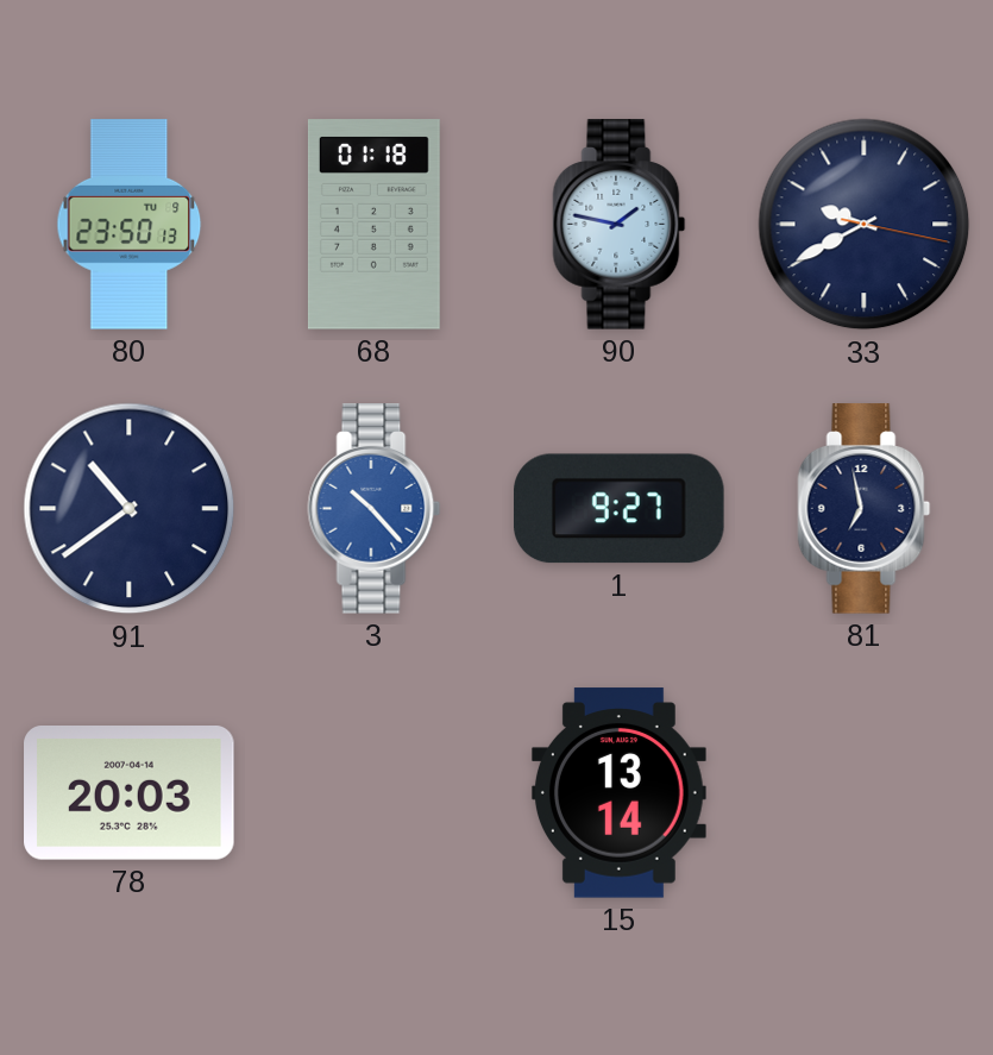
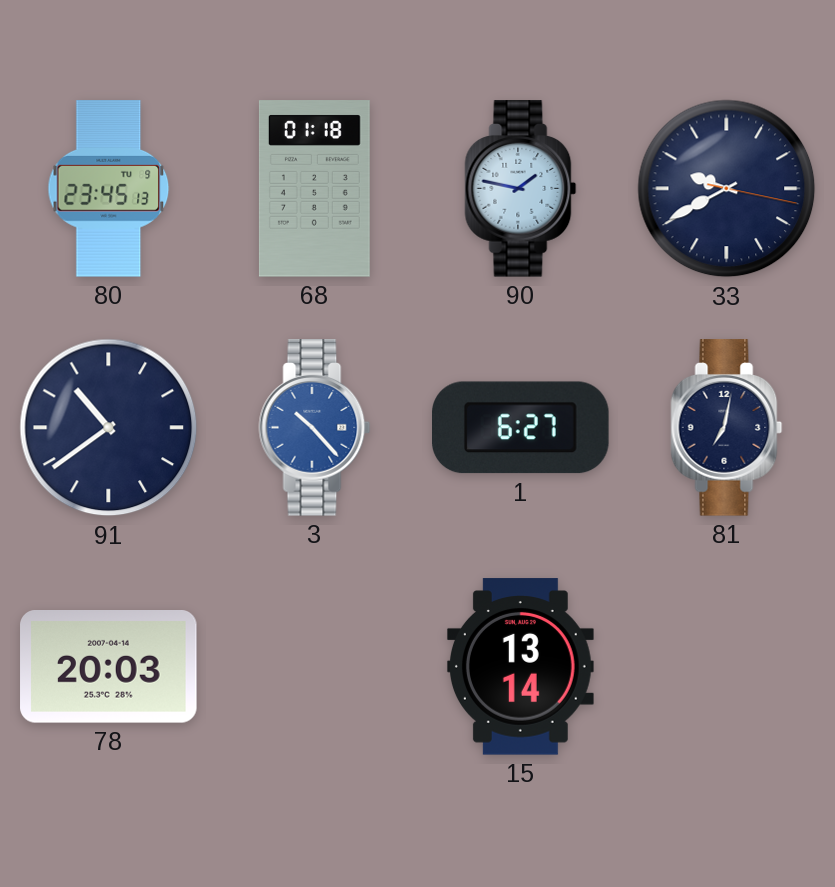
80: 23:50 -> 23:45
1: 9:27 -> 6:27
81: 6:58 -> 7:02
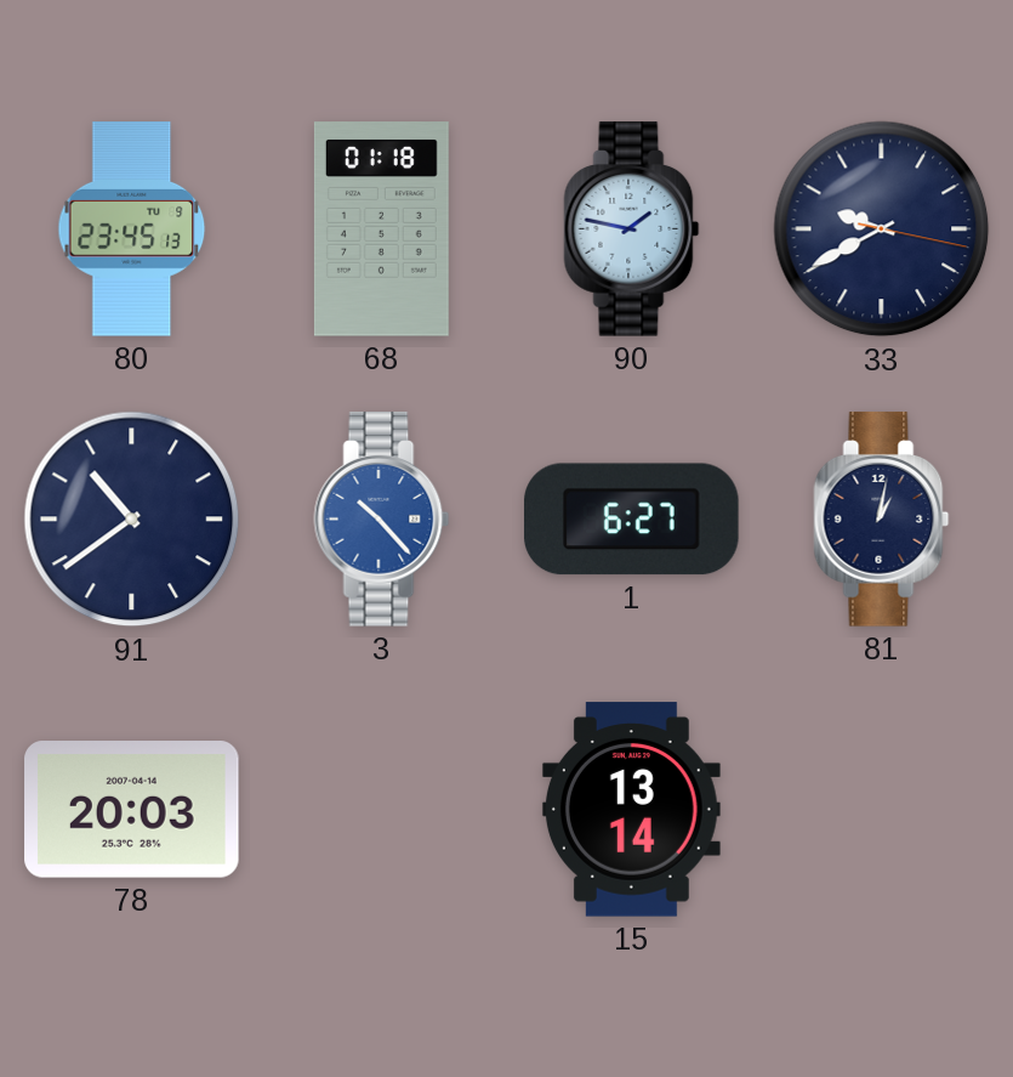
81: 7:02 -> 1:02
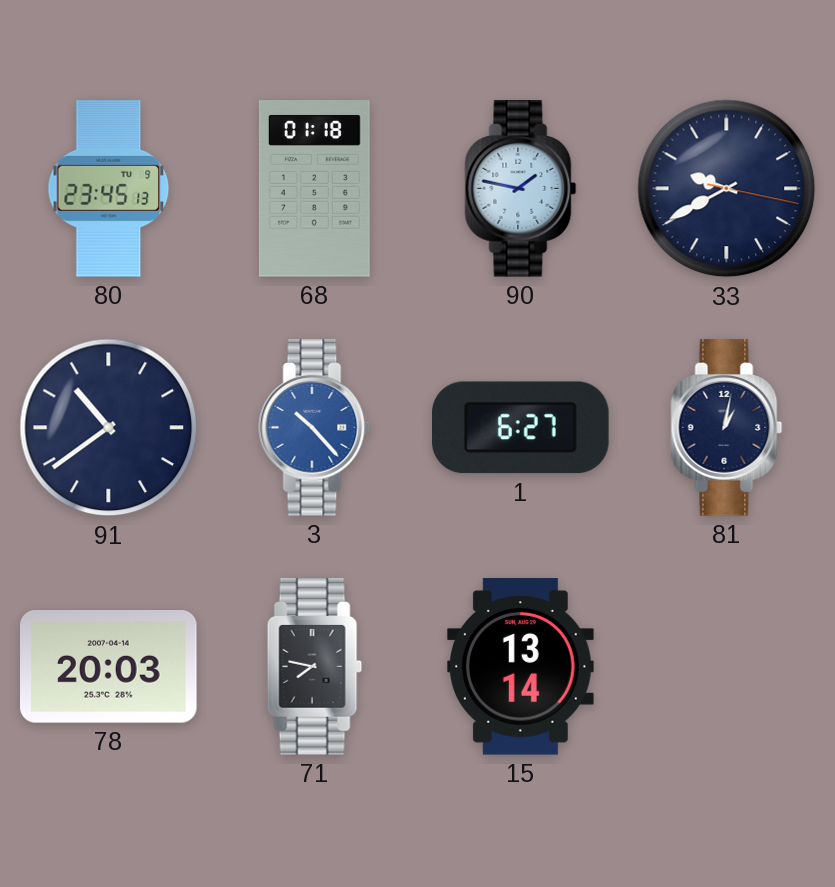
71: none -> 7:47
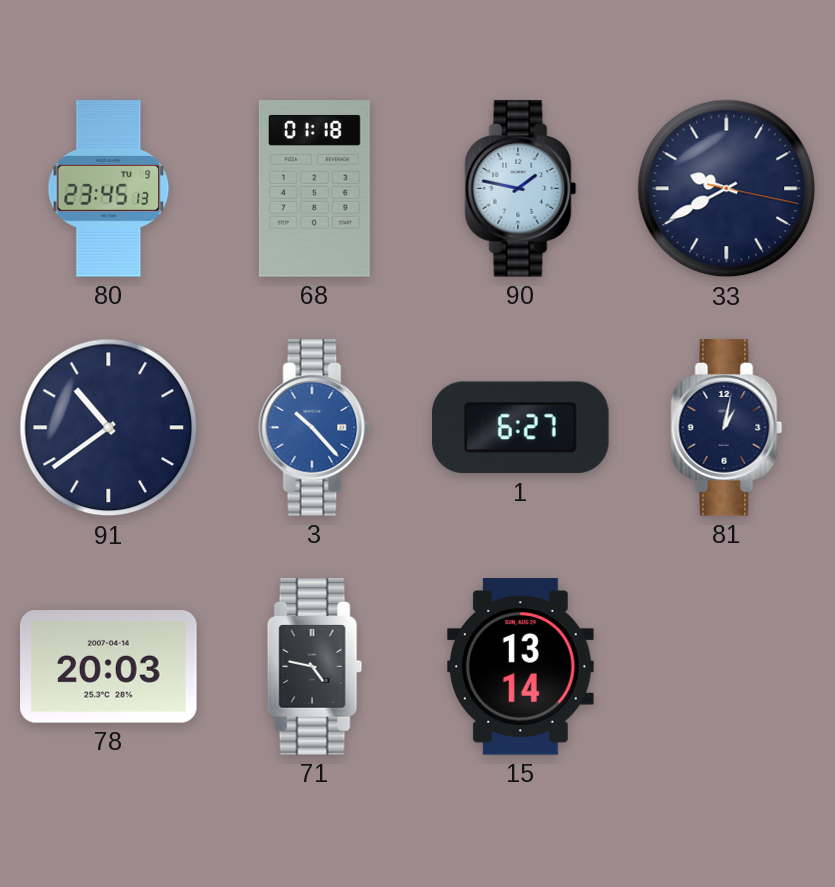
71: 7:47 -> 4:47
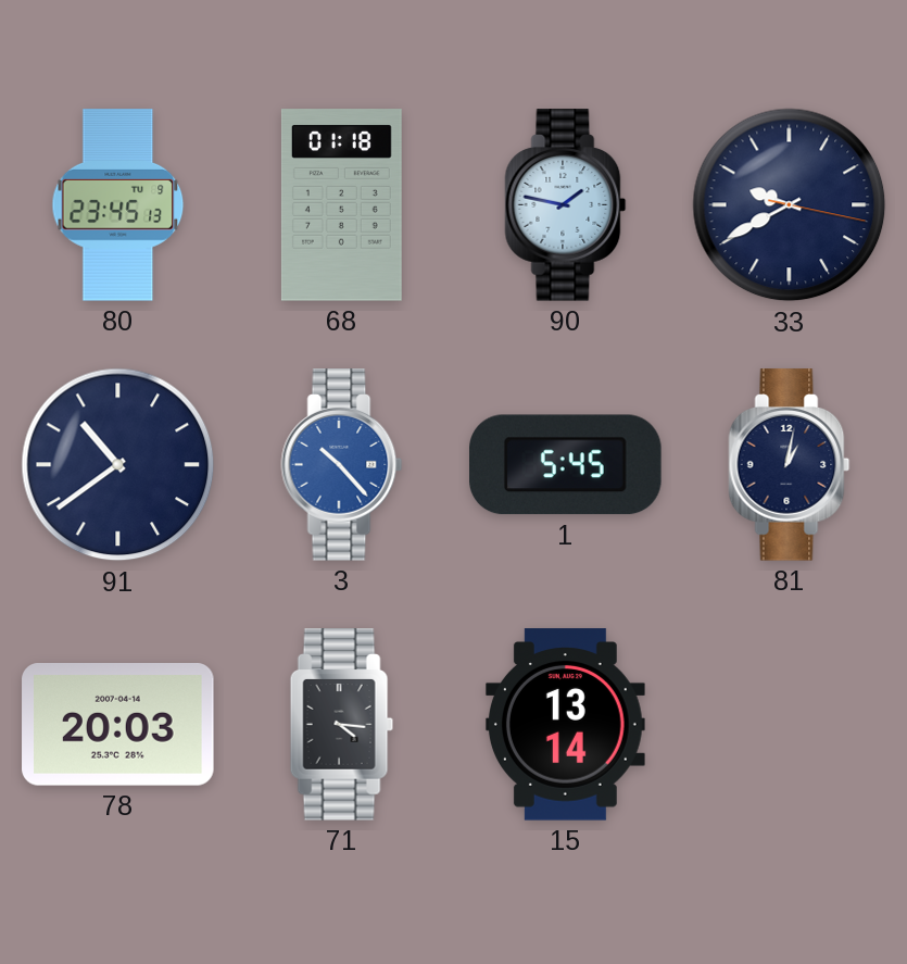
1: 6:27 -> 5:45
71: 4:47 -> 4:16
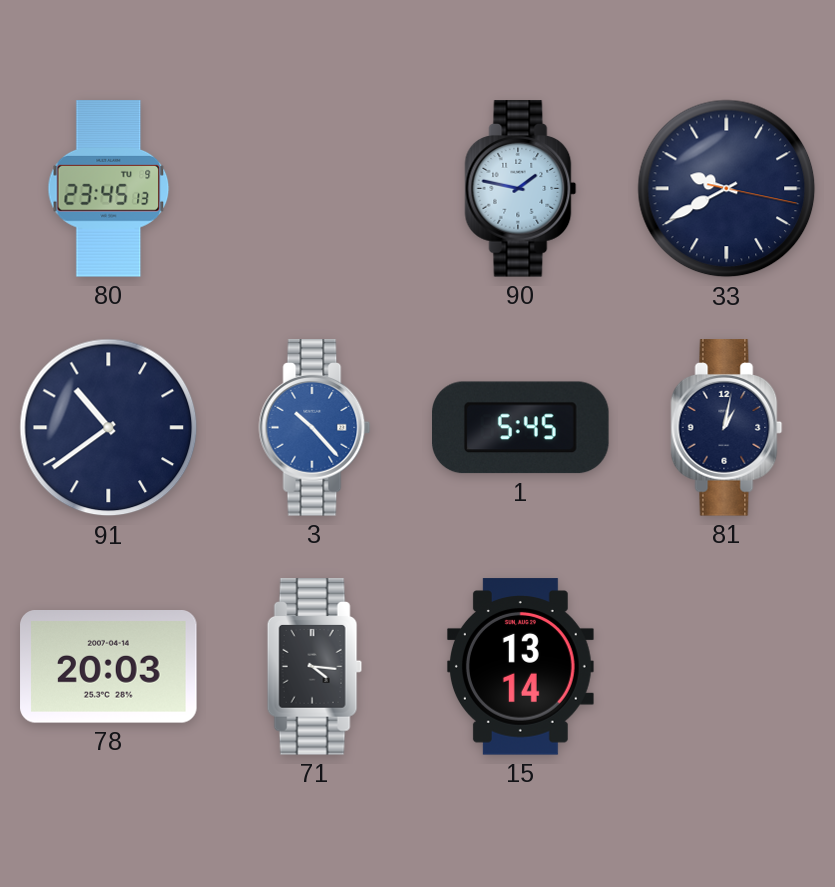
68: 01:18 -> none
